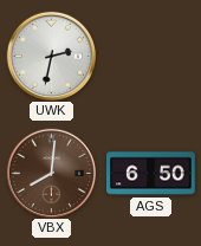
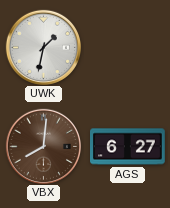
UWK: 2:32 -> 1:32
AGS: 6:50 -> 6:27
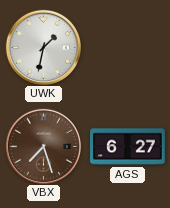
VBX: 8:01 -> 7:27
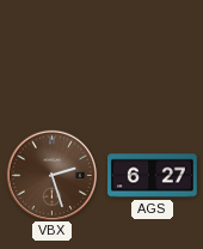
UWK: 1:32 -> none
VBX: 7:27 -> 2:27
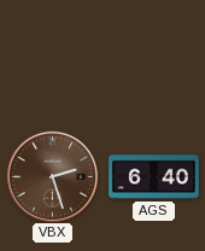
AGS: 6:27 -> 6:40
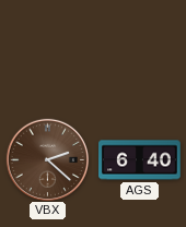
VBX: 2:27 -> 2:22
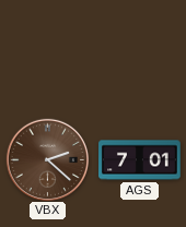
AGS: 6:40 -> 7:01
